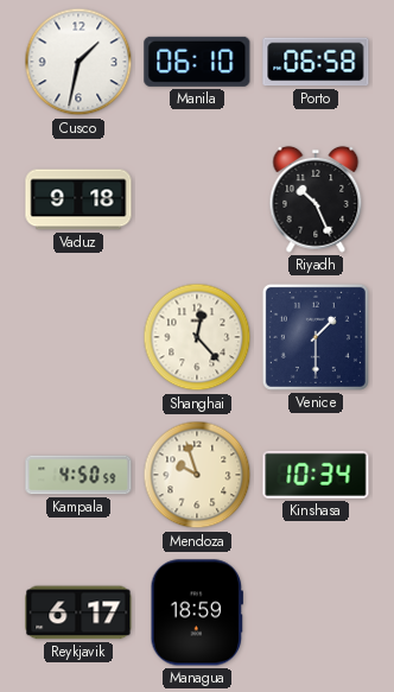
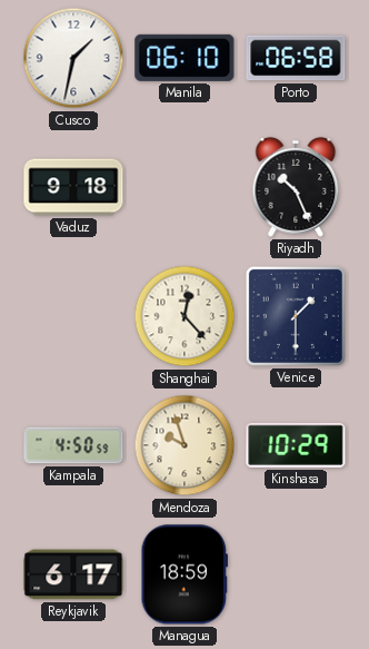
Kinshasa: 10:34 -> 10:29
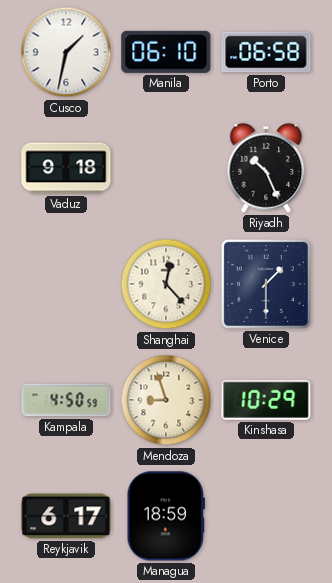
Mendoza: 9:57 -> 8:57
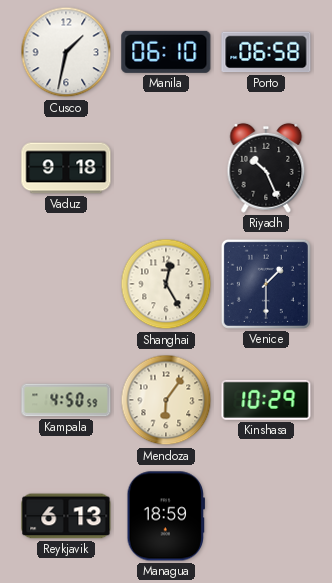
Shanghai: 12:23 -> 12:25
Mendoza: 8:57 -> 6:06
Reykjavik: 6:17 -> 6:13
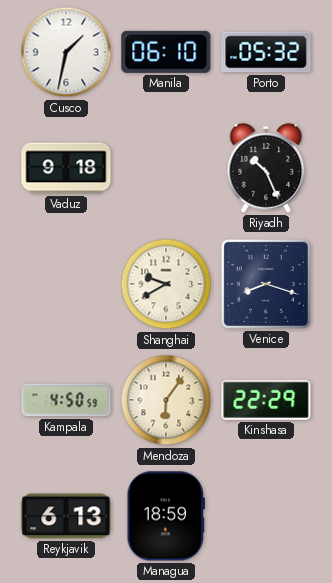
Porto: 06:58 -> 05:32
Shanghai: 12:25 -> 9:40
Venice: 1:30 -> 8:18
Kinshasa: 10:29 -> 22:29
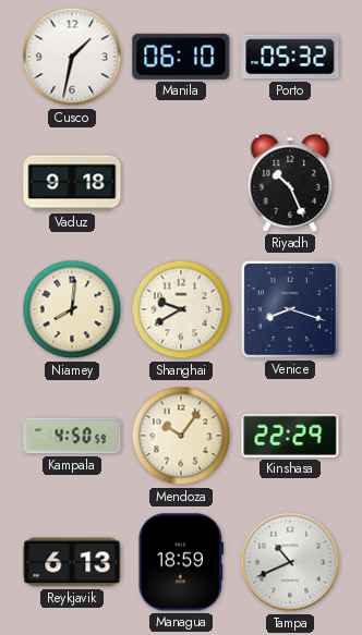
Niamey: none -> 8:01
Mendoza: 6:06 -> 10:06
Tampa: none -> 10:41
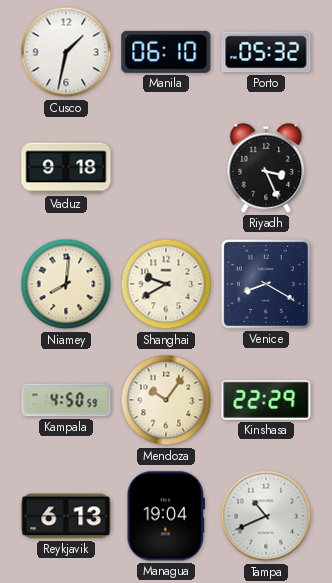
Riyadh: 10:26 -> 3:26
Venice: 8:18 -> 8:20
Managua: 18:59 -> 19:04
